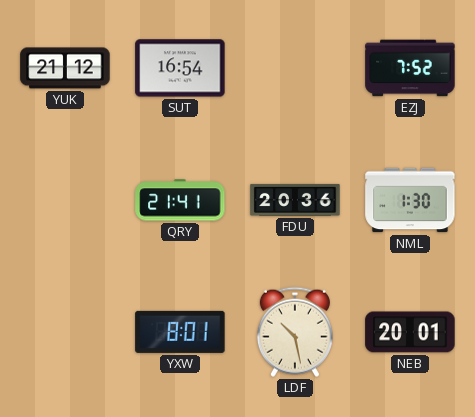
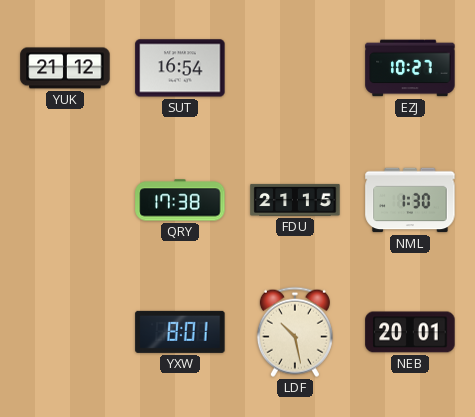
EZJ: 7:52 -> 10:27
QRY: 21:41 -> 17:38
FDU: 20:36 -> 21:15
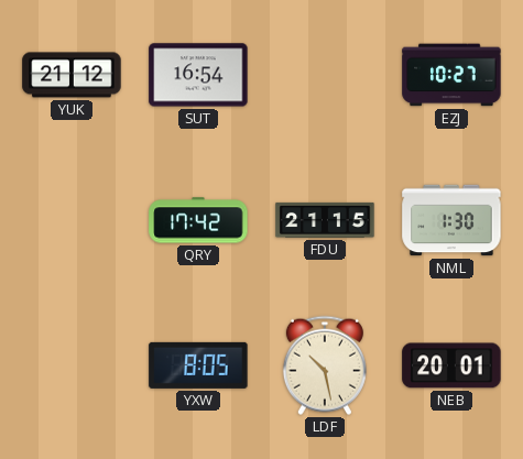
QRY: 17:38 -> 17:42
YXW: 8:01 -> 8:05
